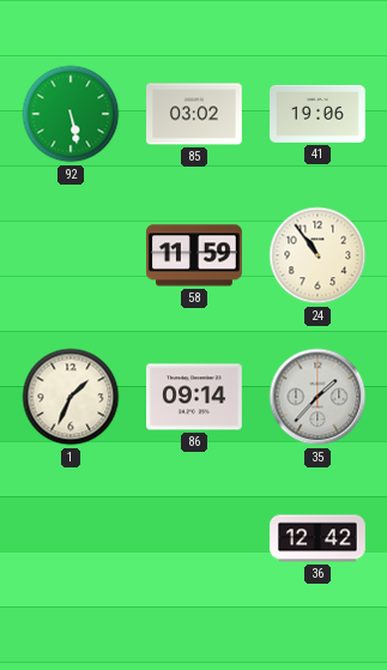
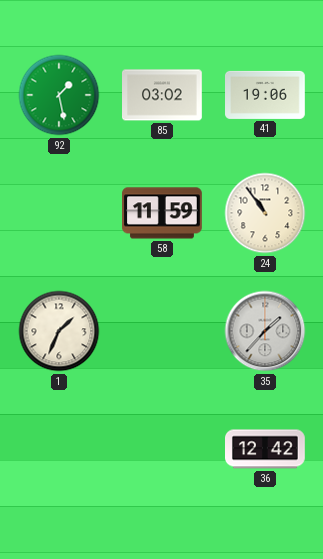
92: 5:28 -> 1:28
86: 09:14 -> none
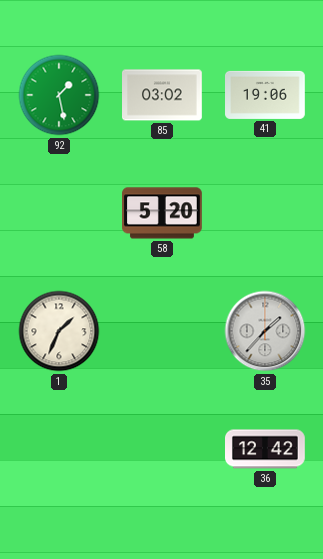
58: 11:59 -> 5:20
24: 10:54 -> none
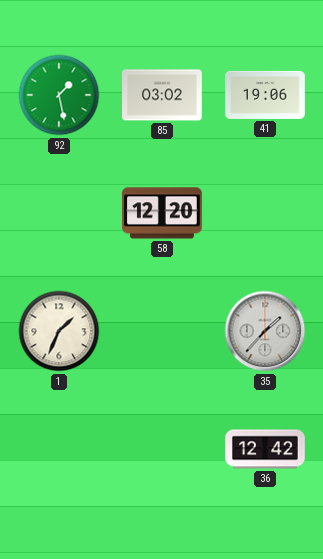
58: 5:20 -> 12:20
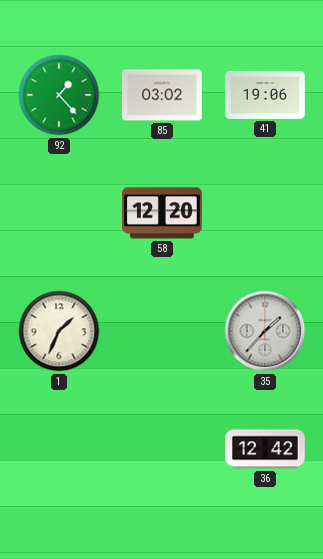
92: 1:28 -> 1:23
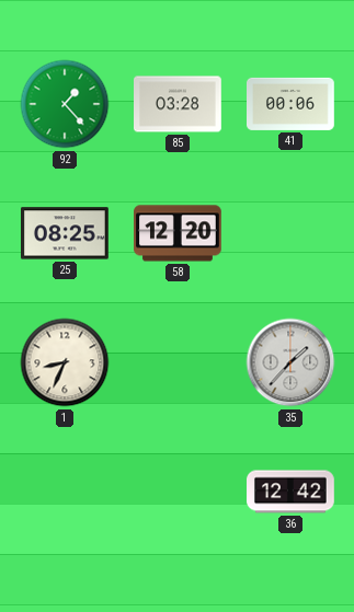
85: 03:02 -> 03:28
41: 19:06 -> 00:06
25: none -> 08:25
1: 1:34 -> 8:34
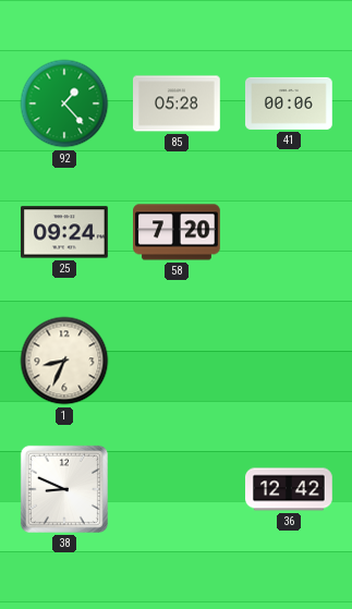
85: 03:28 -> 05:28
25: 08:25 -> 09:24
58: 12:20 -> 7:20
35: 1:37 -> none
38: none -> 8:49
